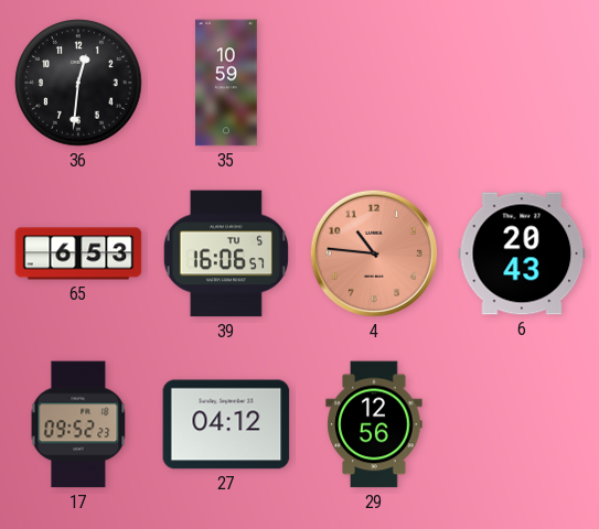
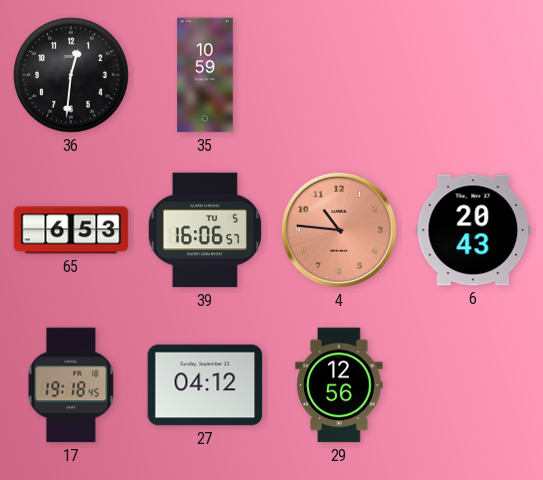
17: 09:52 -> 19:18
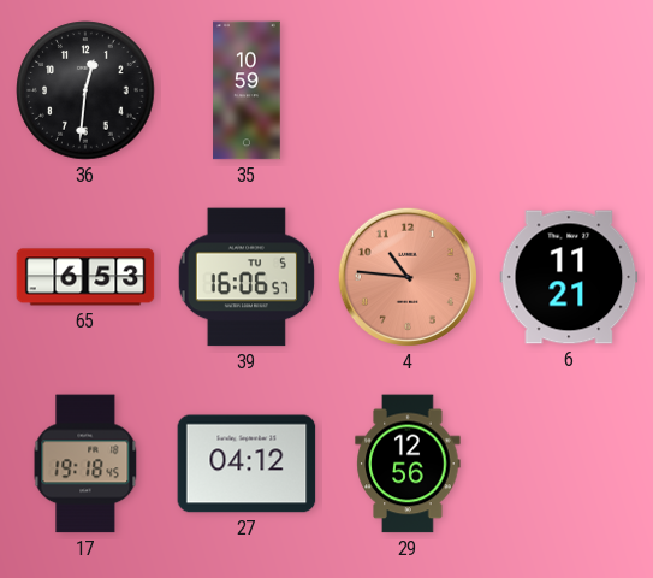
6: 20:43 -> 11:21
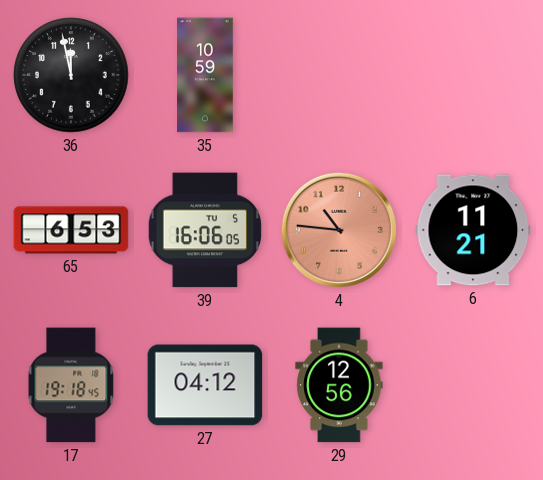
36: 12:31 -> 11:58
39: 16:06:57 -> 16:06:05
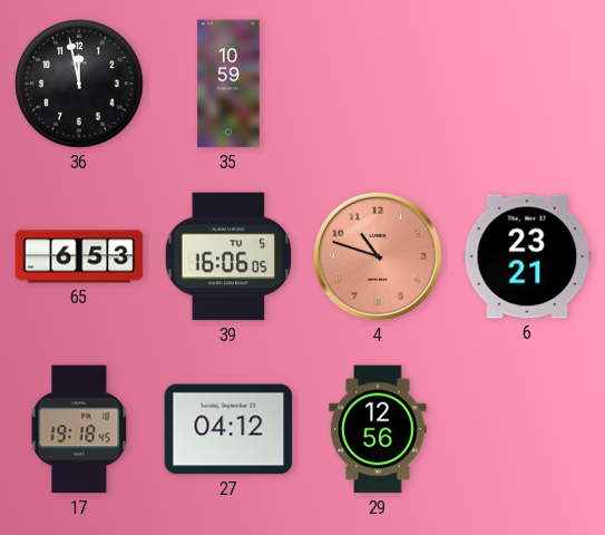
4: 10:46 -> 10:48
6: 11:21 -> 23:21
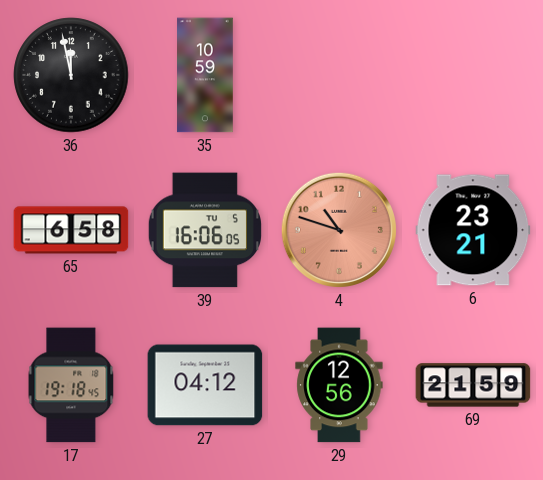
65: 6:53 -> 6:58
69: none -> 21:59
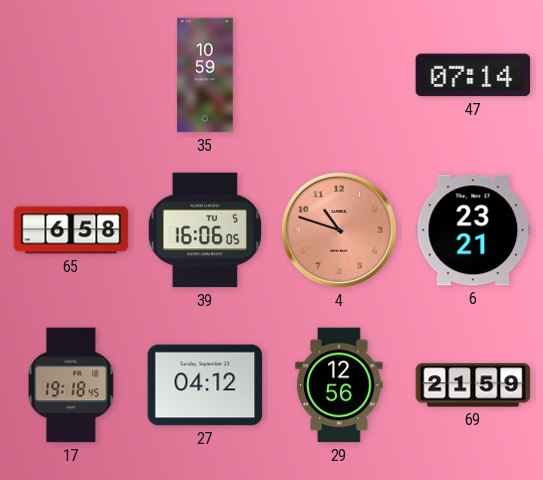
36: 11:58 -> none
47: none -> 07:14
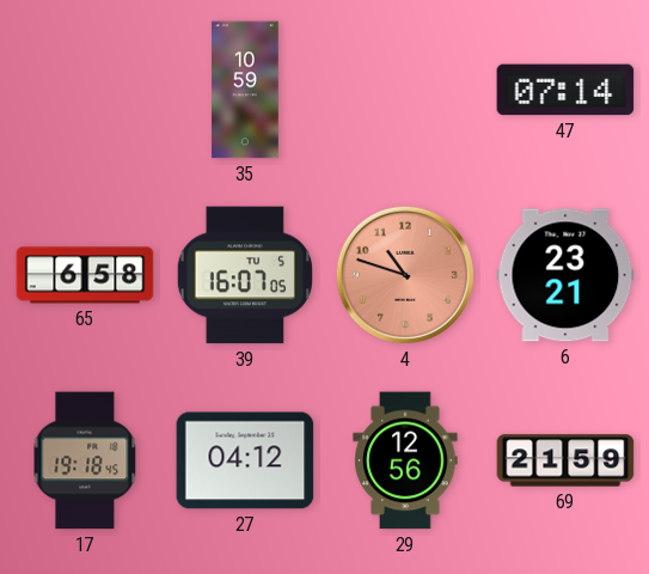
39: 16:06 -> 16:07
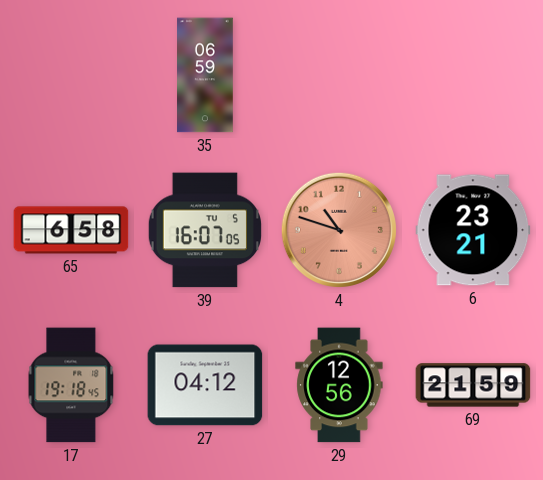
35: 10:59 -> 06:59
47: 07:14 -> none
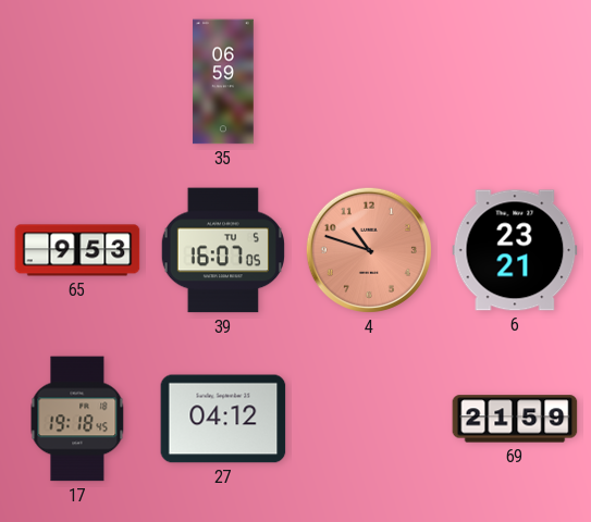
65: 6:58 -> 9:53
29: 12:56 -> none
